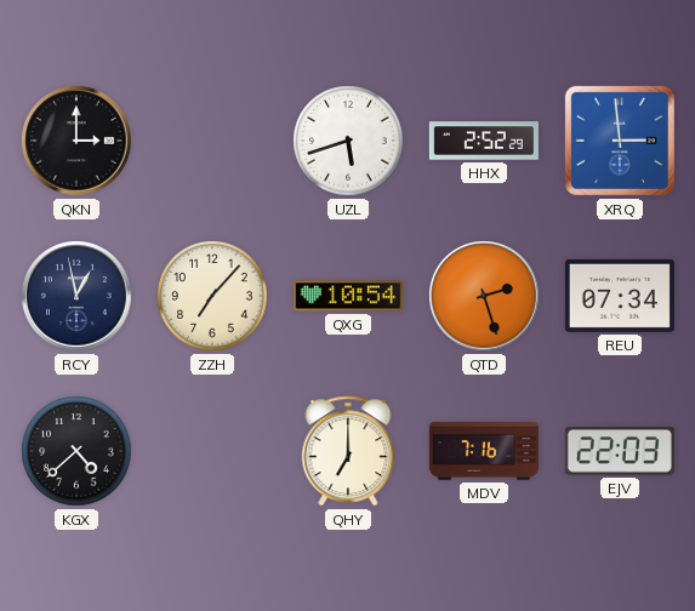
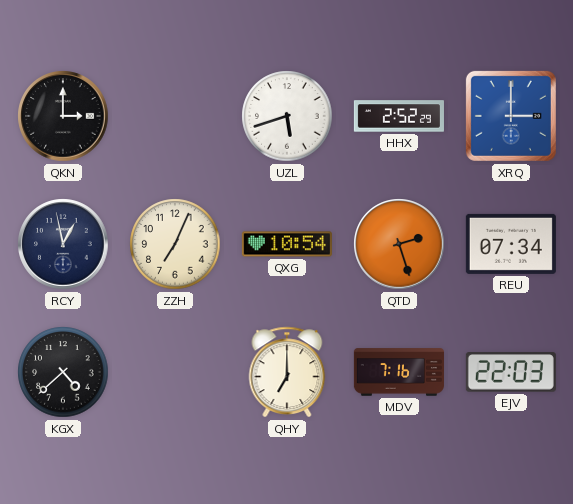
XRQ: 2:59 -> 3:00
ZZH: 7:07 -> 7:04
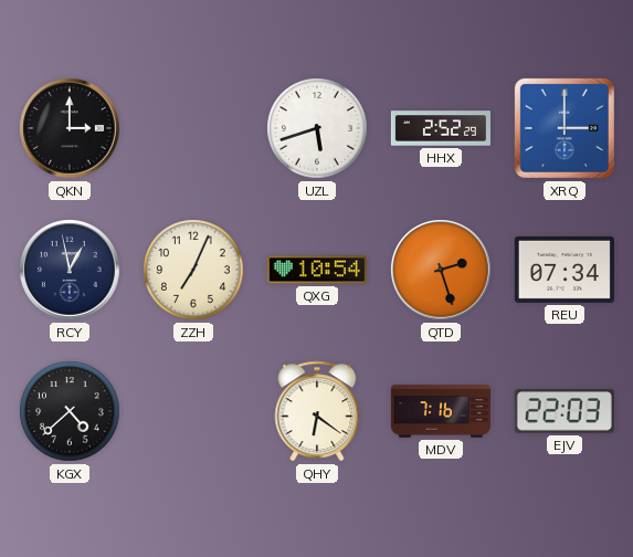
QHY: 7:00 -> 6:21
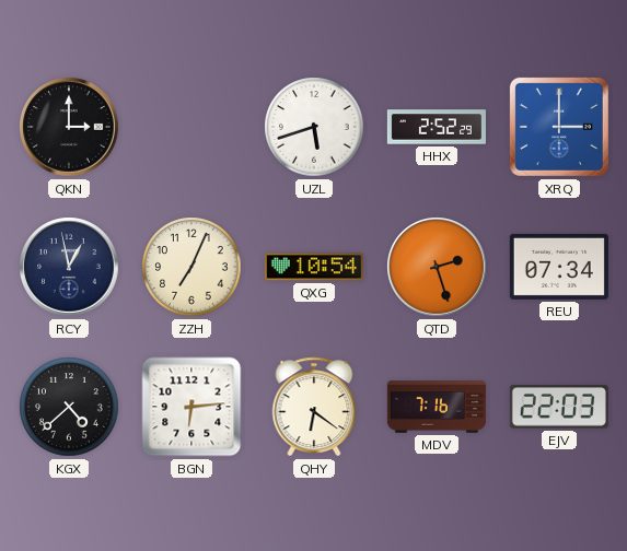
BGN: none -> 6:14
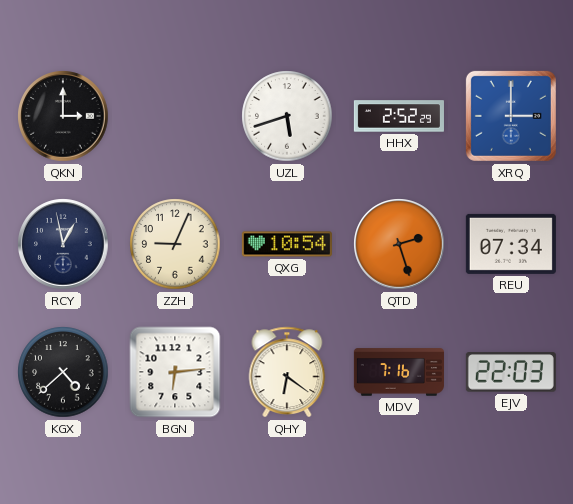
ZZH: 7:04 -> 9:04
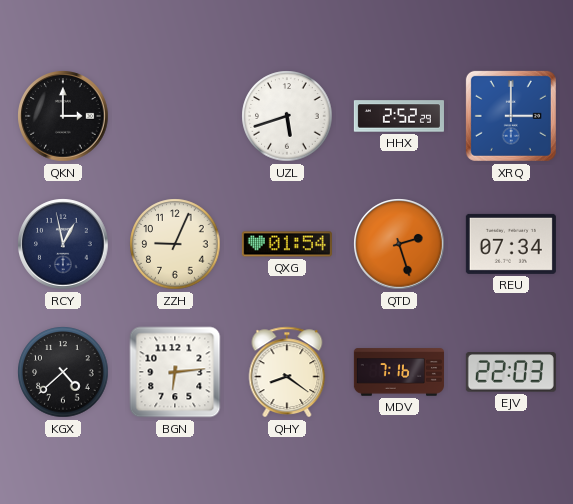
QXG: 10:54 -> 01:54
QHY: 6:21 -> 8:21
